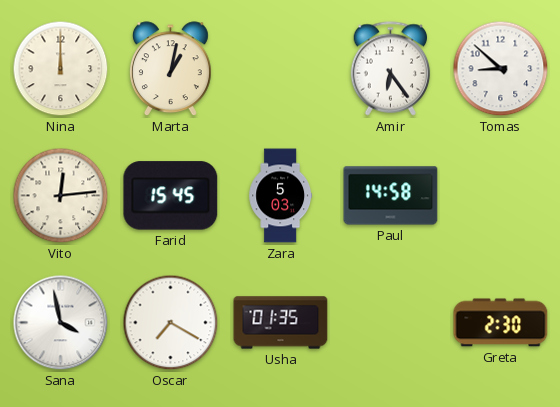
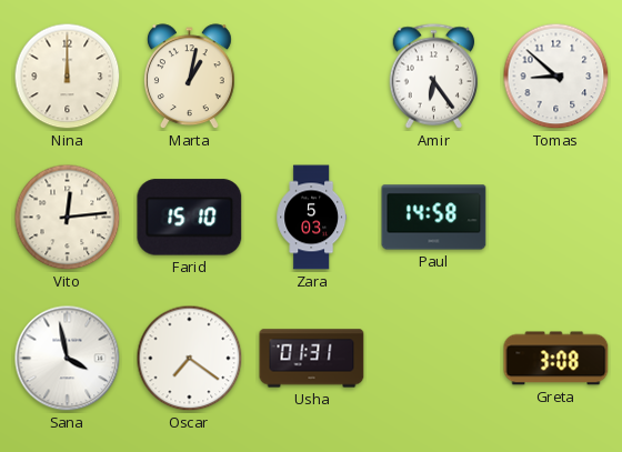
Farid: 15:45 -> 15:10
Oscar: 7:20 -> 7:21
Usha: 01:35 -> 01:31
Greta: 2:30 -> 3:08
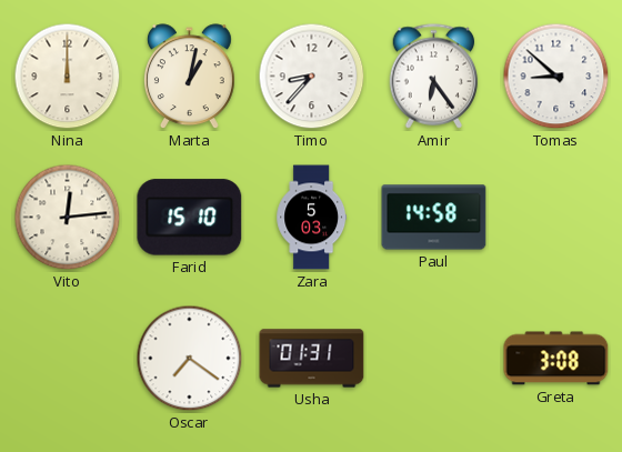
Timo: none -> 8:37
Sana: 3:58 -> none
